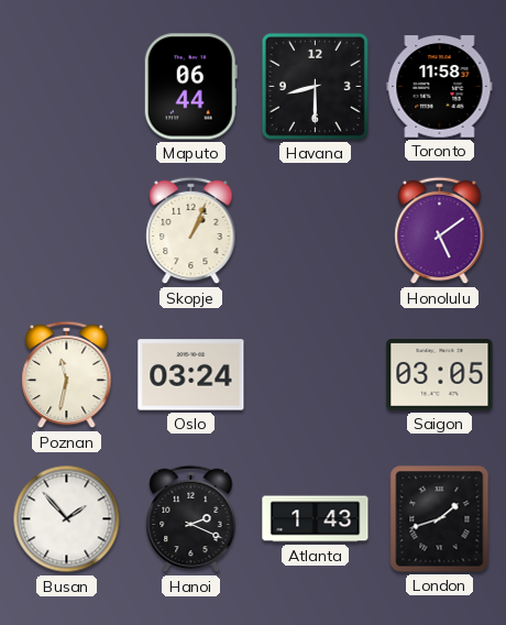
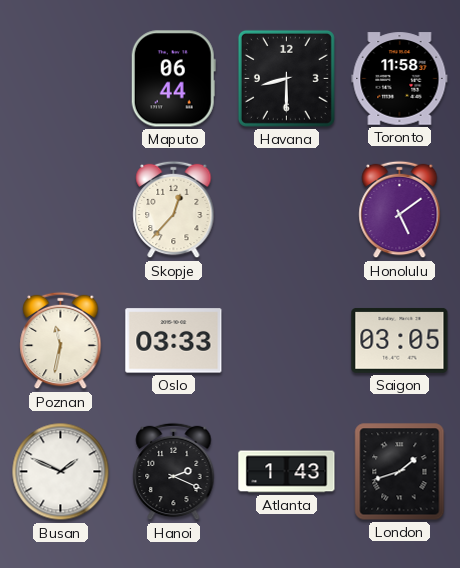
Skopje: 1:04 -> 12:37
Oslo: 03:24 -> 03:33
Busan: 1:53 -> 1:49
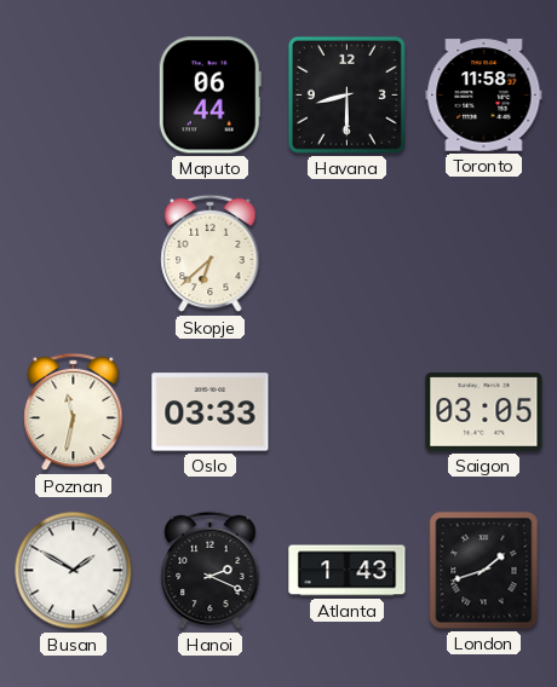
Skopje: 12:37 -> 6:38
Honolulu: 5:09 -> none
Busan: 1:49 -> 1:50
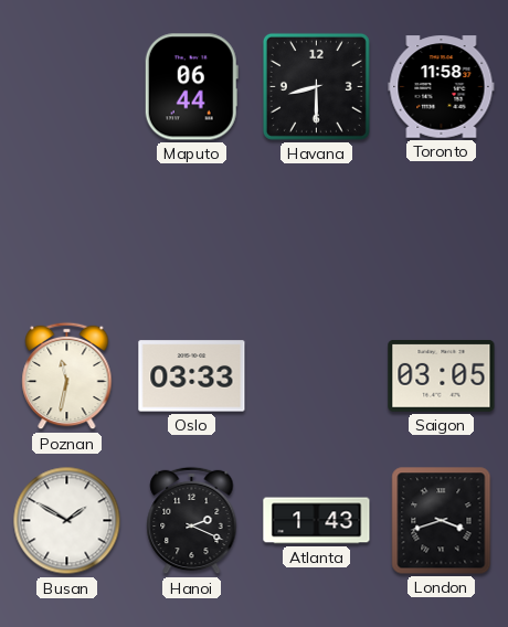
Skopje: 6:38 -> none
London: 1:42 -> 3:42
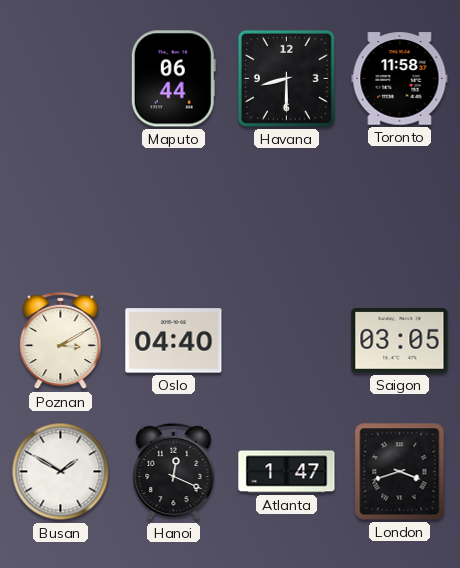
Poznan: 11:32 -> 3:10
Oslo: 03:33 -> 04:40
Hanoi: 2:19 -> 12:19
Atlanta: 1:43 -> 1:47
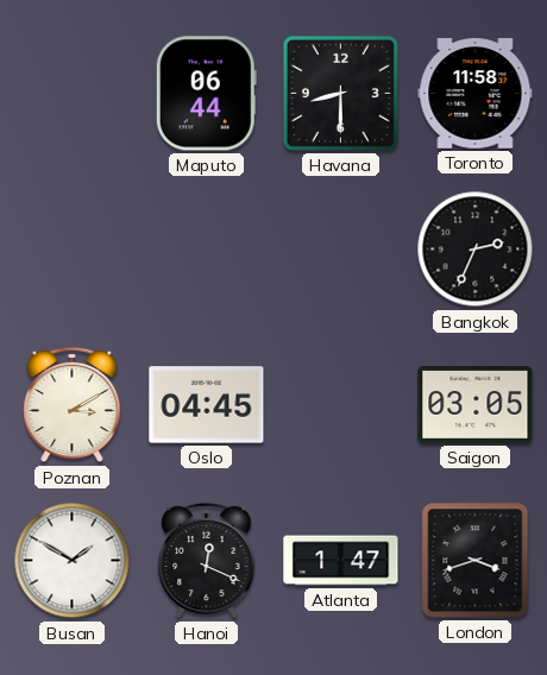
Bangkok: none -> 2:34
Oslo: 04:40 -> 04:45
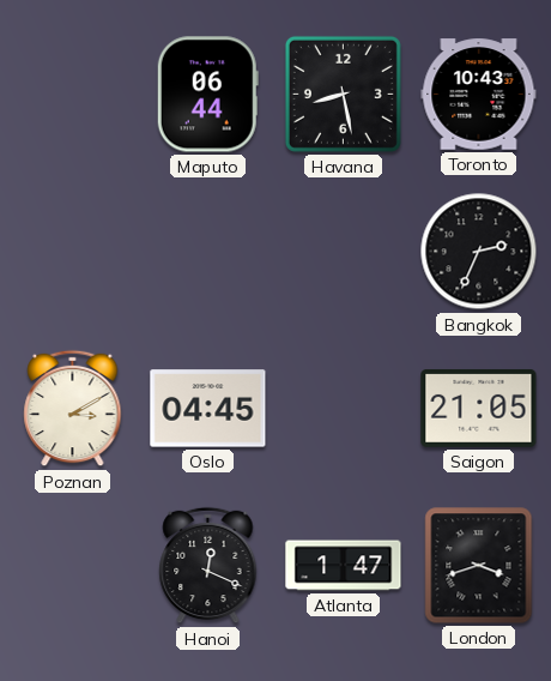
Havana: 8:30 -> 8:28
Toronto: 11:58 -> 10:43
Saigon: 03:05 -> 21:05
Busan: 1:50 -> none
